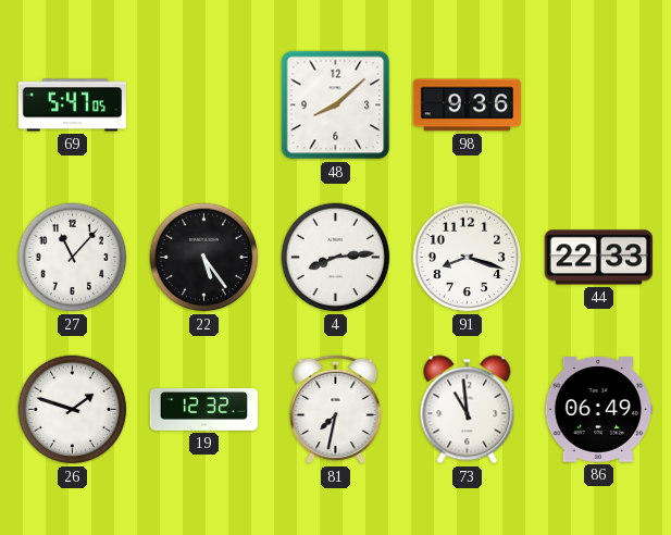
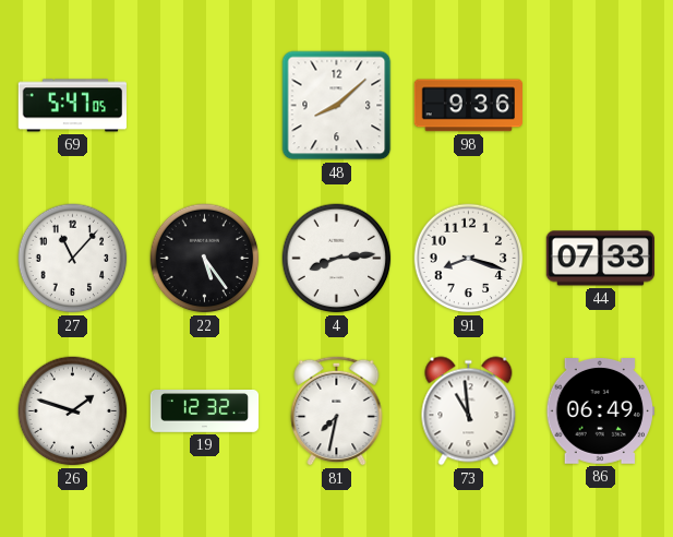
44: 22:33 -> 07:33
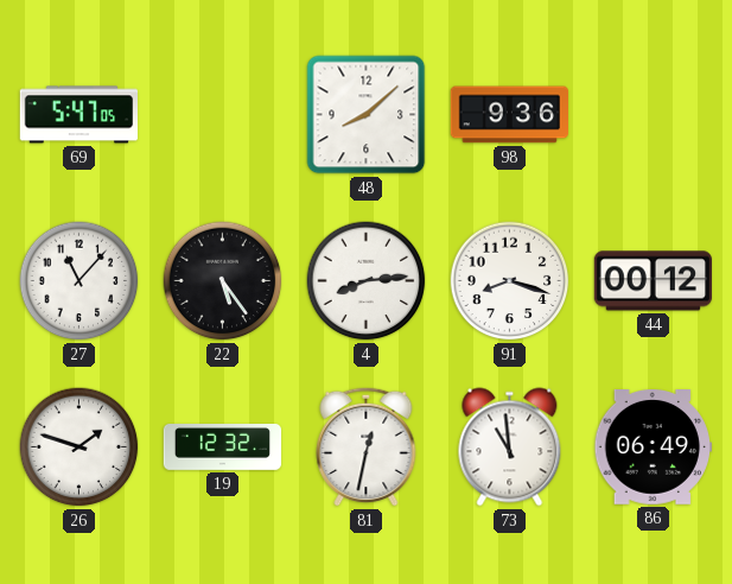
44: 07:33 -> 00:12
81: 7:32 -> 12:32
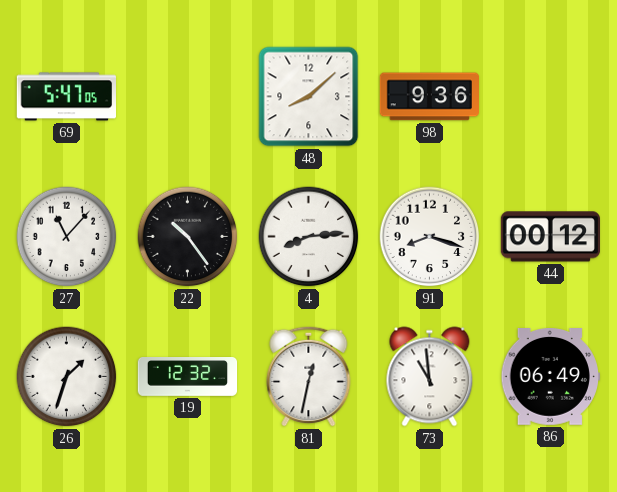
22: 5:24 -> 10:24
26: 1:48 -> 1:33
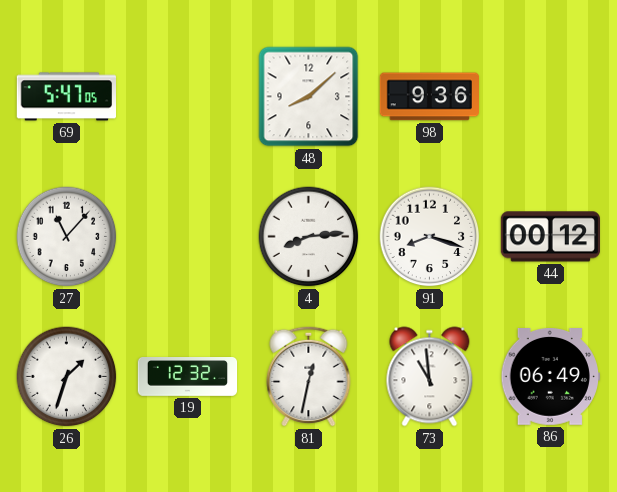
22: 10:24 -> none
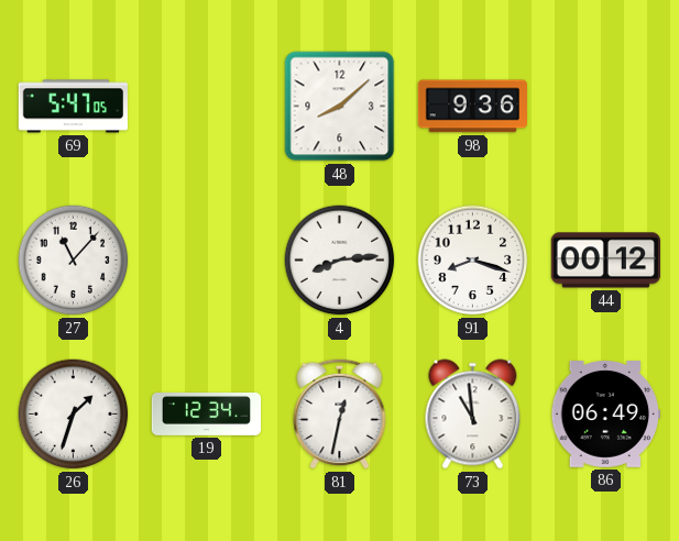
19: 12:32 -> 12:34
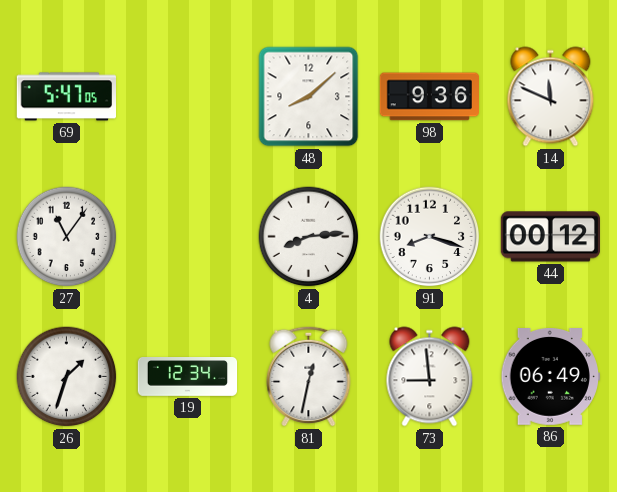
14: none -> 11:49
27: 11:07 -> 11:06
73: 10:59 -> 8:59
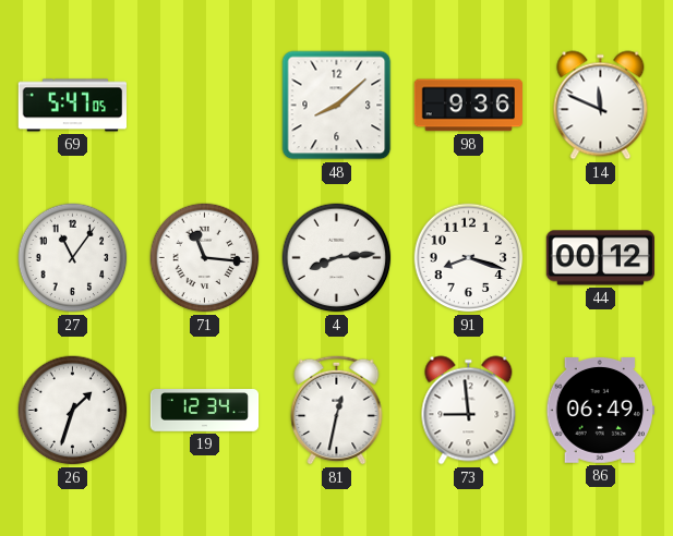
71: none -> 11:16
